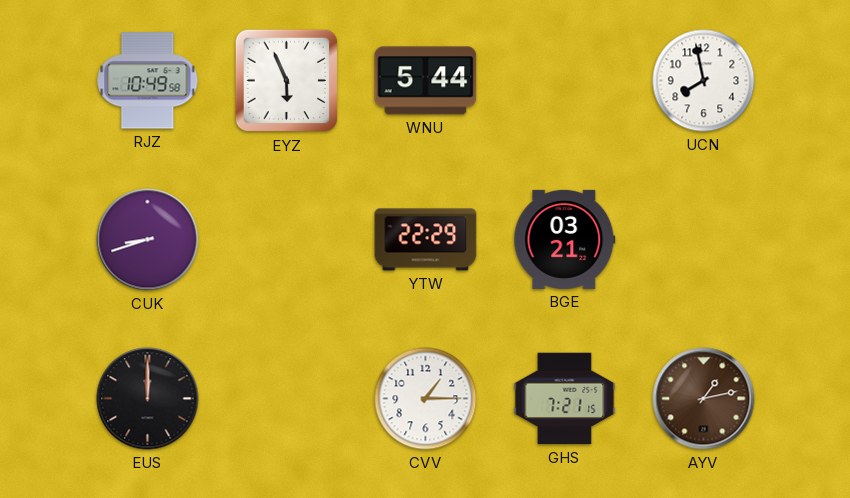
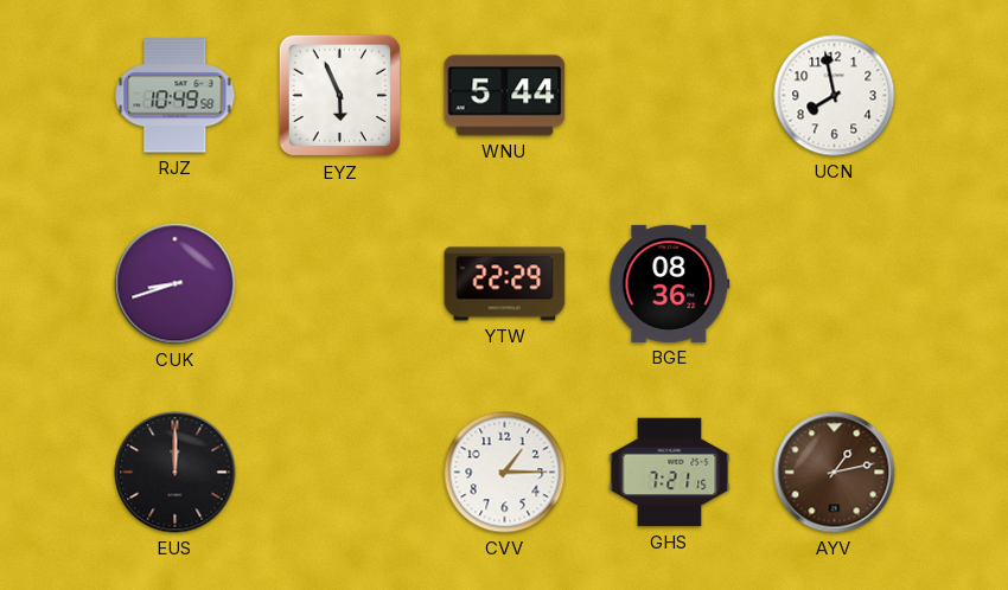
BGE: 03:21 -> 08:36
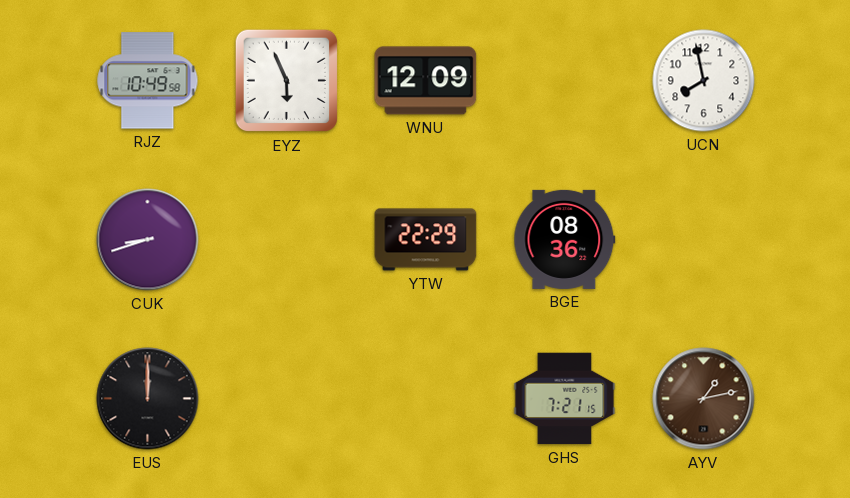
WNU: 5:44 -> 12:09
CVV: 1:15 -> none
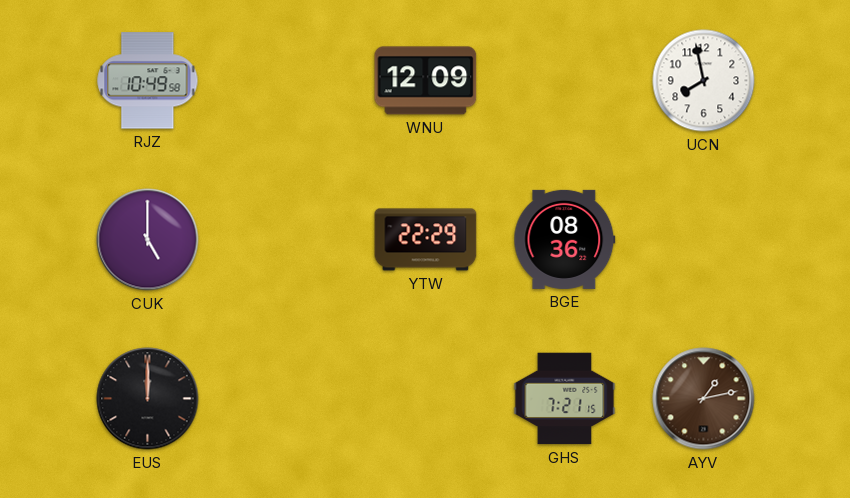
EYZ: 5:56 -> none
CUK: 8:42 -> 5:00
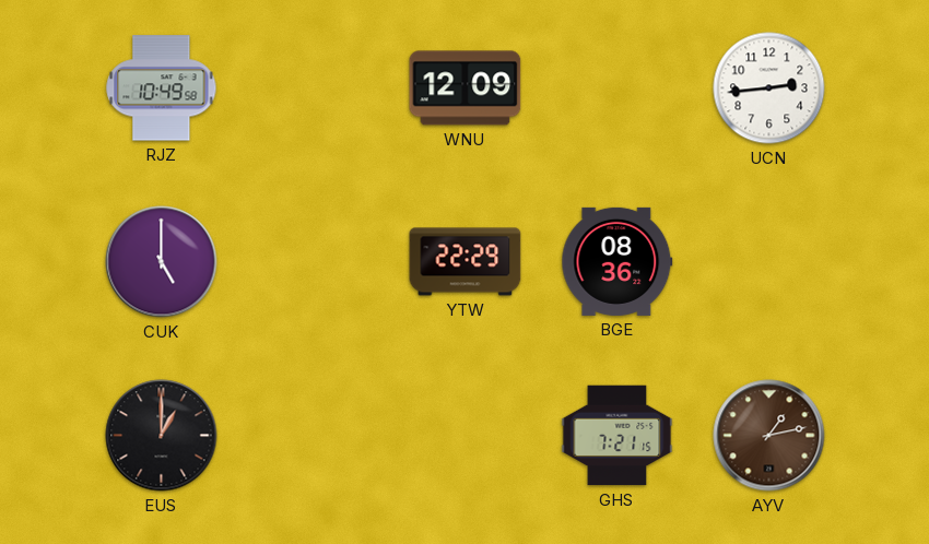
UCN: 7:58 -> 2:44
EUS: 12:00 -> 1:00
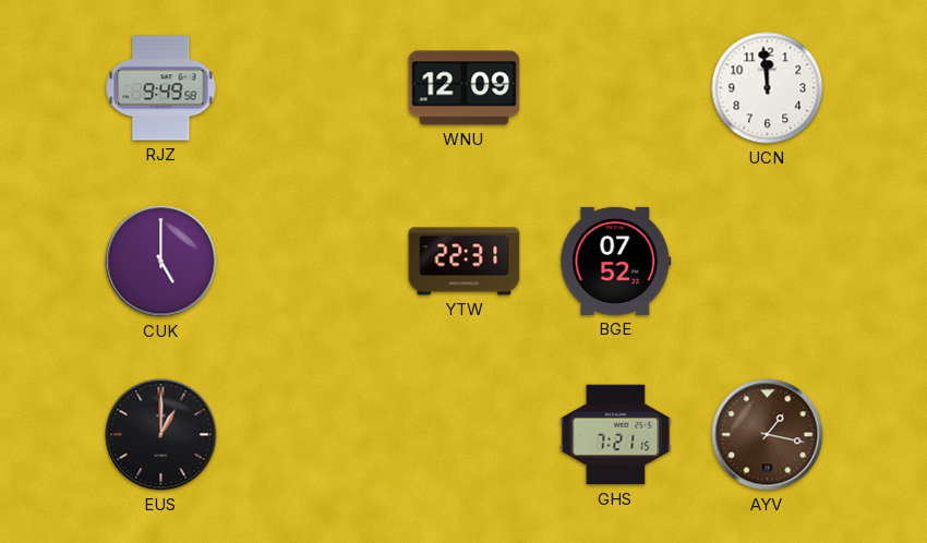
RJZ: 10:49 -> 9:49
UCN: 2:44 -> 11:59
YTW: 22:29 -> 22:31
BGE: 08:36 -> 07:52
AYV: 1:13 -> 1:17
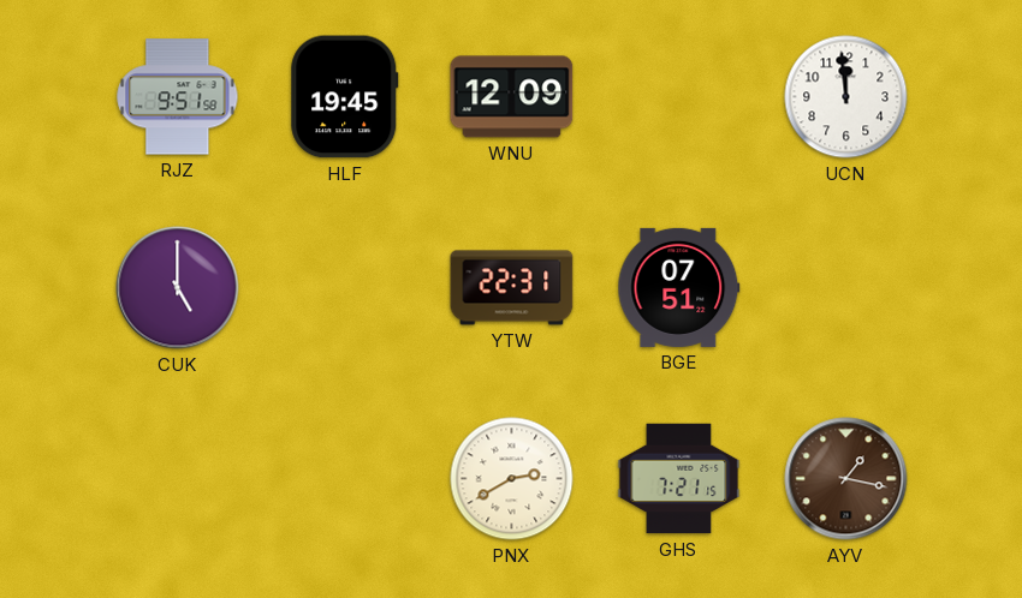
RJZ: 9:49 -> 9:51
HLF: none -> 19:45
BGE: 07:52 -> 07:51
EUS: 1:00 -> none
PNX: none -> 2:40
